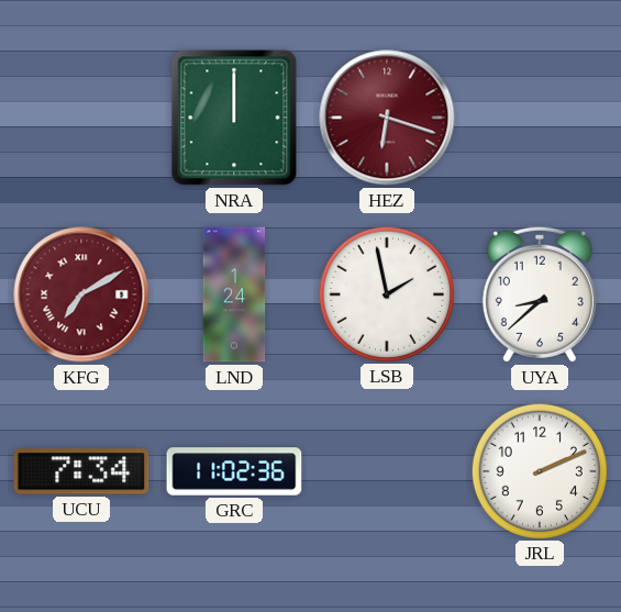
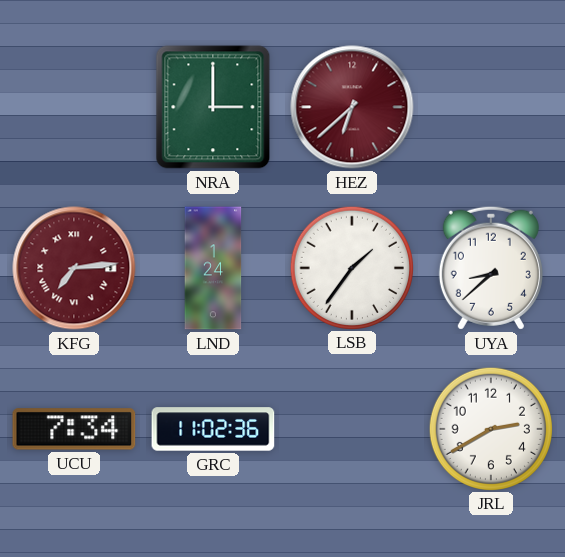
NRA: 12:00 -> 3:00
HEZ: 6:18 -> 6:38
KFG: 7:10 -> 7:14
LSB: 1:58 -> 1:36
JRL: 2:11 -> 2:40
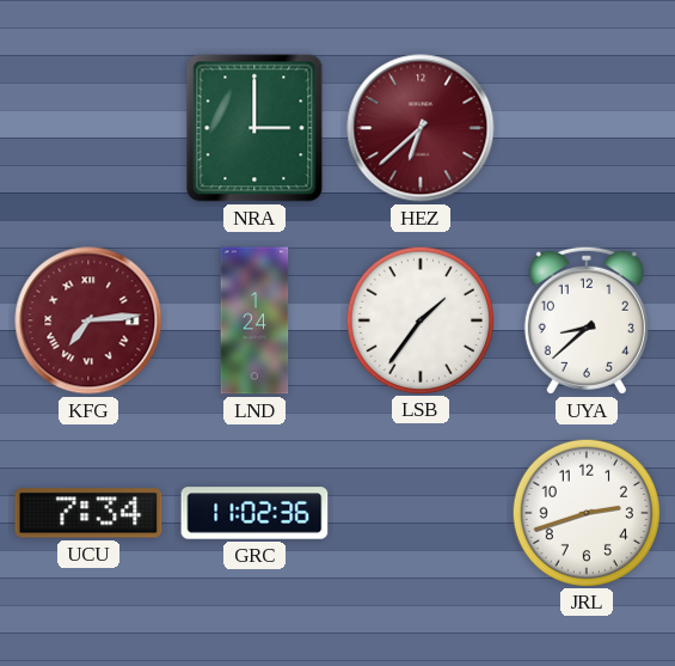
JRL: 2:40 -> 2:42
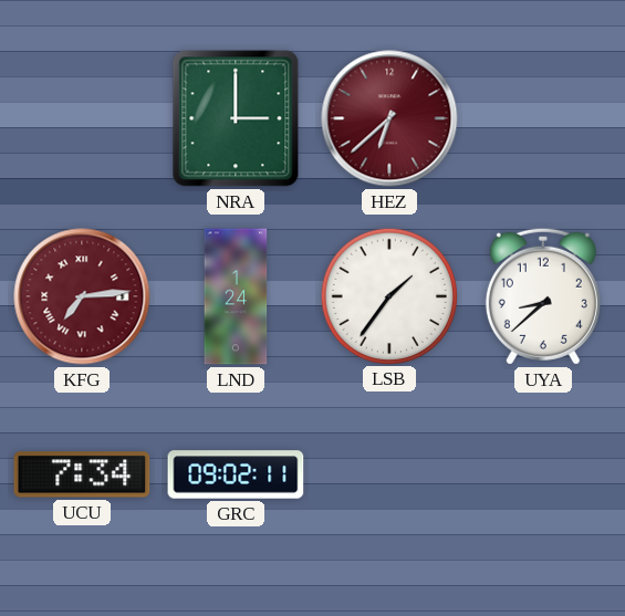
GRC: 11:02 -> 09:02
JRL: 2:42 -> none
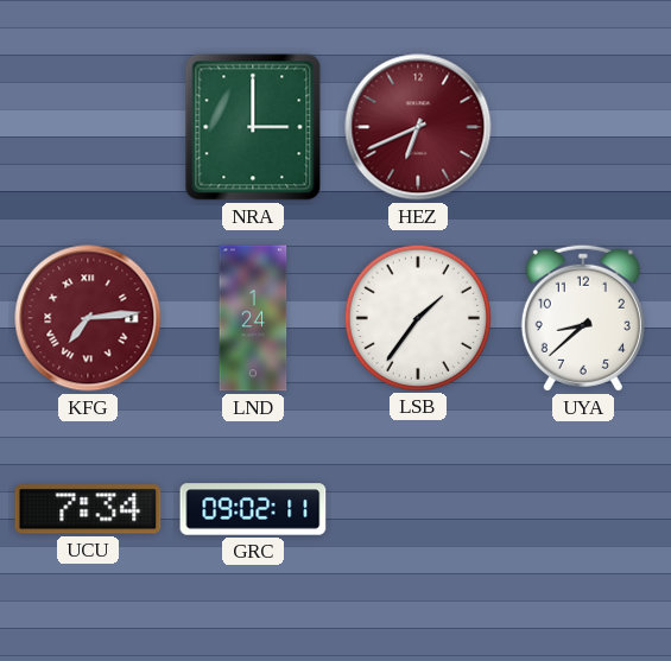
HEZ: 6:38 -> 6:41
